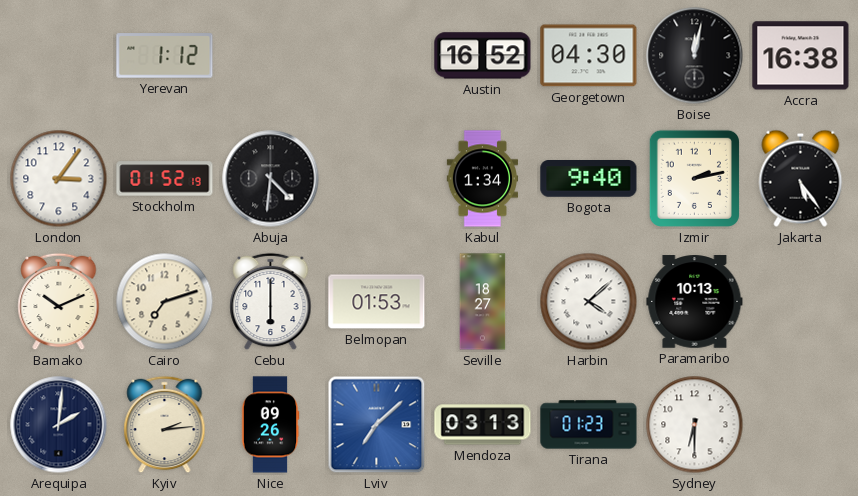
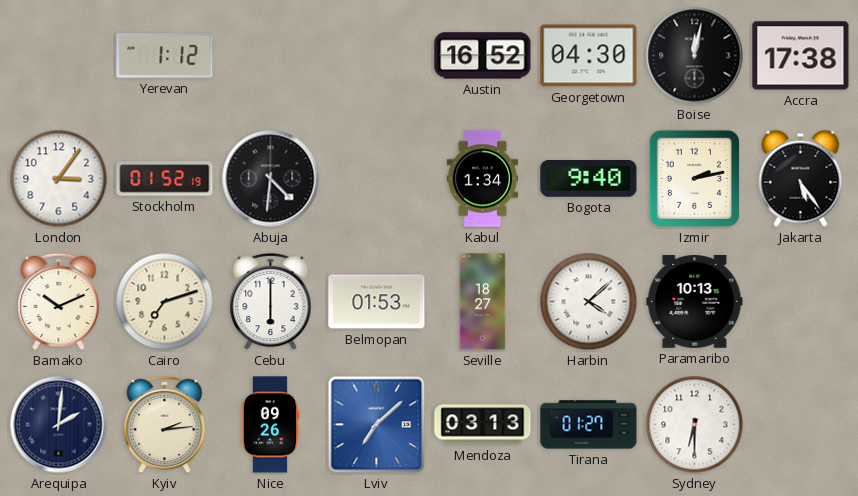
Accra: 16:38 -> 17:38
Tirana: 01:23 -> 01:27
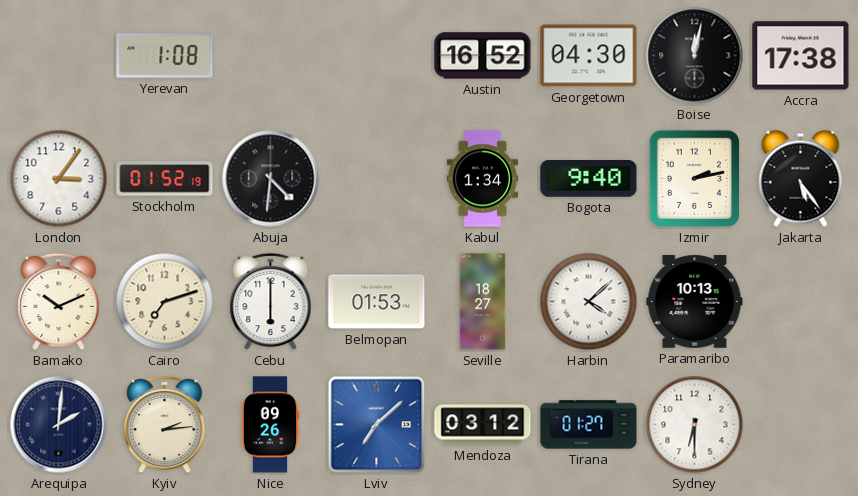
Yerevan: 1:12 -> 1:08
Mendoza: 03:13 -> 03:12
